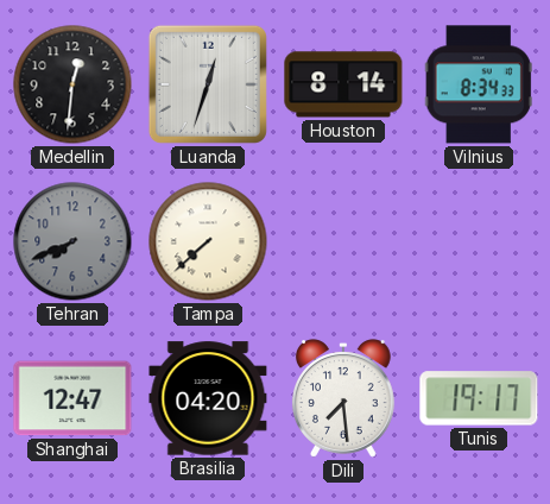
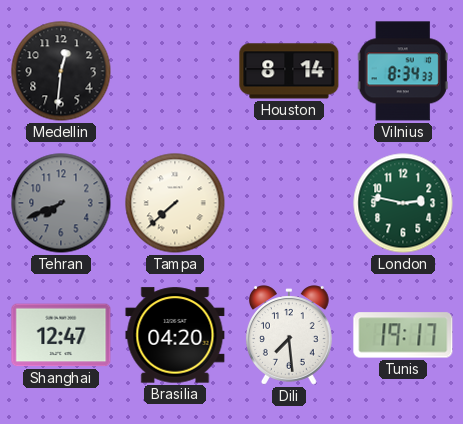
Luanda: 12:33 -> none
London: none -> 2:47
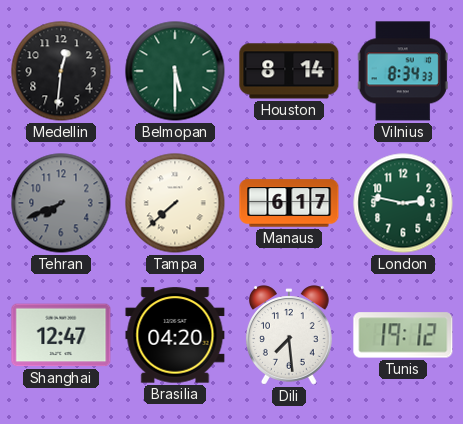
Belmopan: none -> 5:30
Manaus: none -> 6:17
Tunis: 19:17 -> 19:12
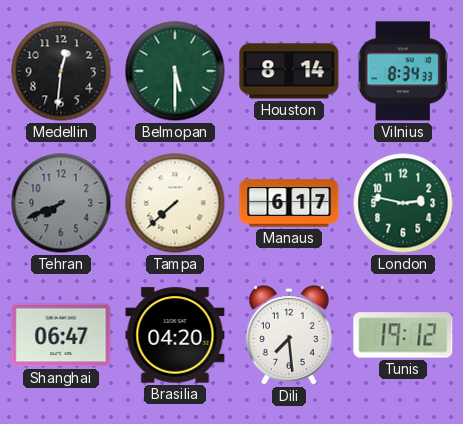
Shanghai: 12:47 -> 06:47
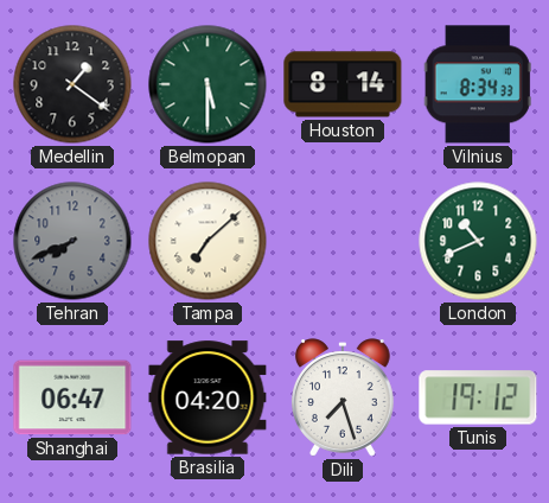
Medellin: 12:31 -> 1:21
Tampa: 7:38 -> 7:08
Manaus: 6:17 -> none
London: 2:47 -> 10:41
Dili: 7:29 -> 7:27
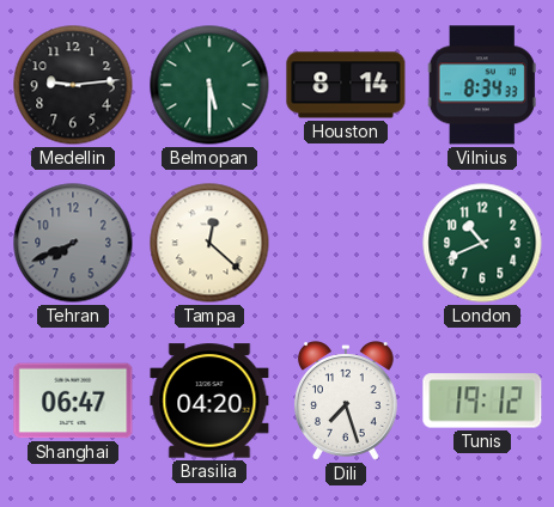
Medellin: 1:21 -> 9:14
Tampa: 7:08 -> 12:22
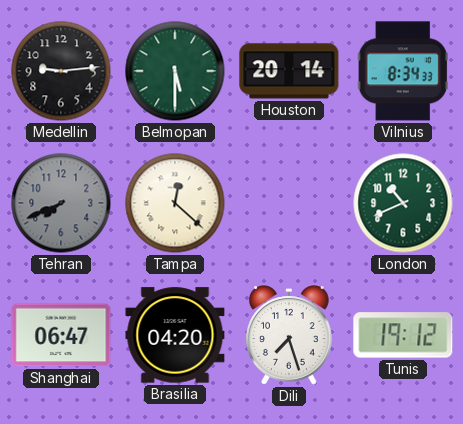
Houston: 8:14 -> 20:14
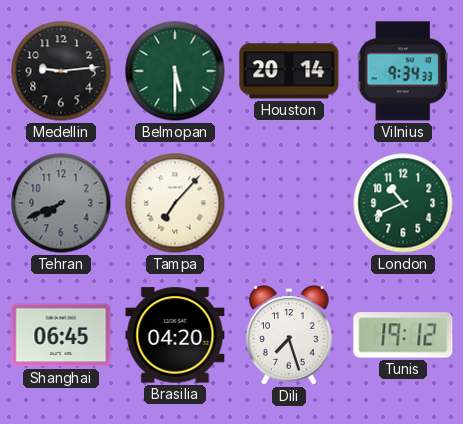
Vilnius: 8:34 -> 9:34
Tampa: 12:22 -> 7:07
Shanghai: 06:47 -> 06:45
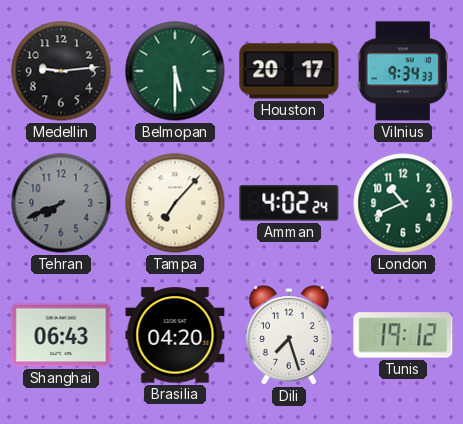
Houston: 20:14 -> 20:17
Amman: none -> 4:02
Shanghai: 06:45 -> 06:43
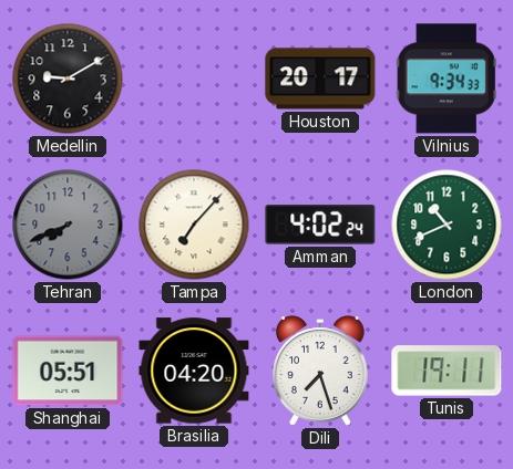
Medellin: 9:14 -> 9:10
Belmopan: 5:30 -> none
Shanghai: 06:43 -> 05:51
Tunis: 19:12 -> 19:11
